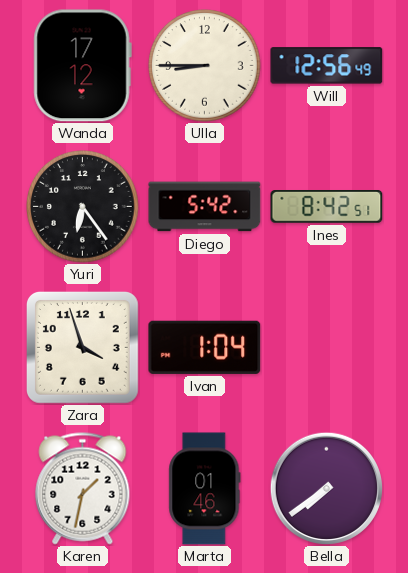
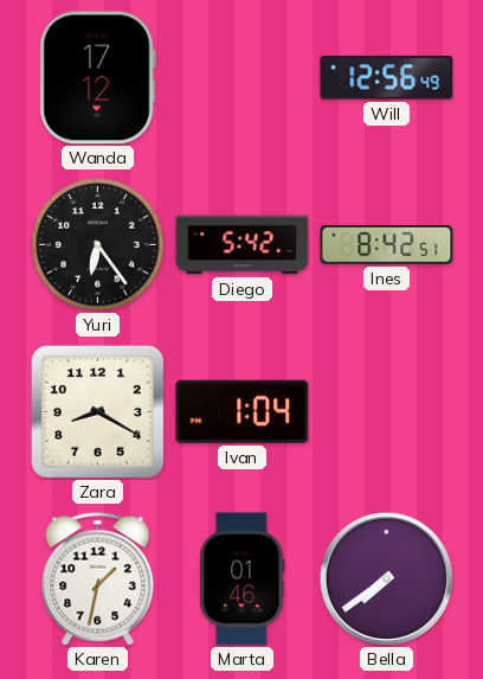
Ulla: 8:45 -> none
Zara: 3:57 -> 8:20
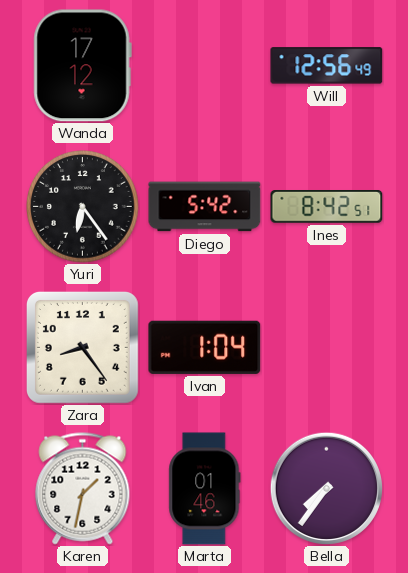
Zara: 8:20 -> 8:24
Bella: 7:39 -> 7:36
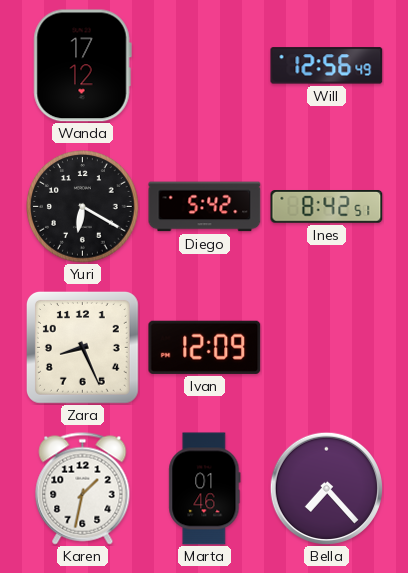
Yuri: 6:24 -> 6:20
Zara: 8:24 -> 8:26
Ivan: 1:04 -> 12:09
Bella: 7:36 -> 7:23
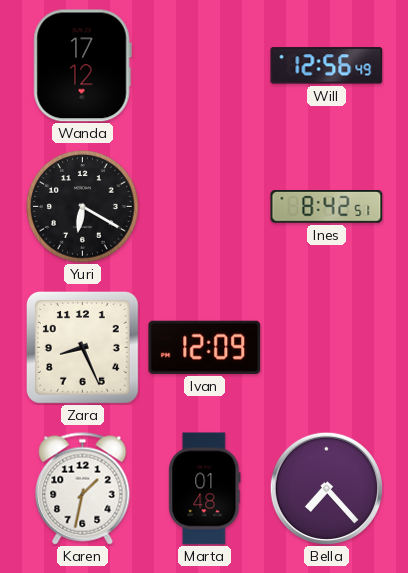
Diego: 5:42 -> none
Marta: 01:46 -> 01:48
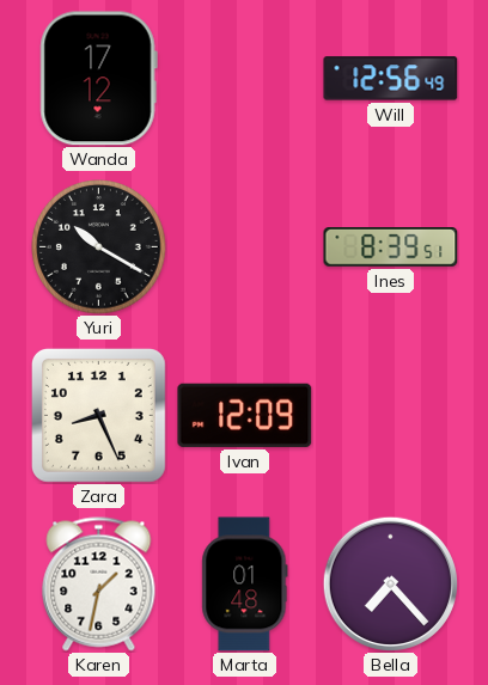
Yuri: 6:20 -> 10:20
Ines: 8:42 -> 8:39
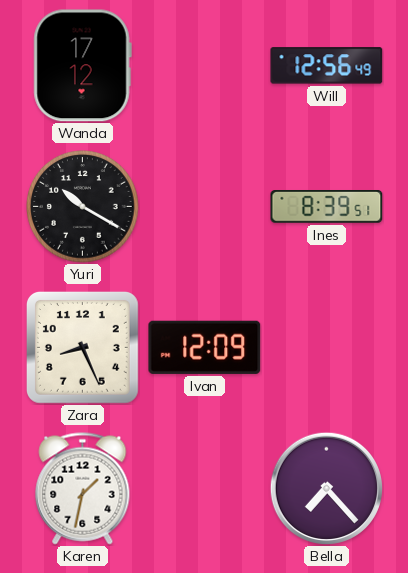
Marta: 01:48 -> none
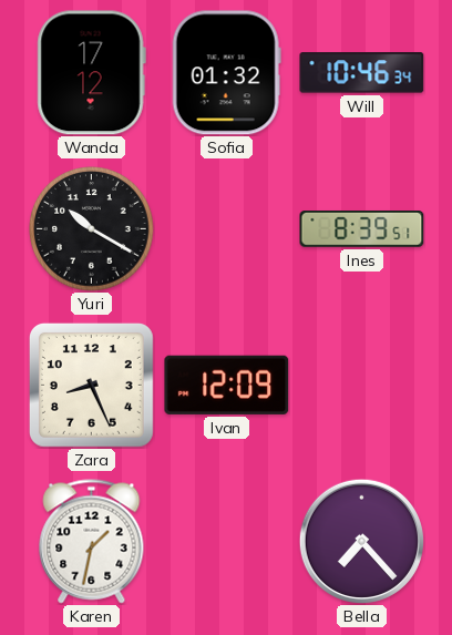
Sofia: none -> 01:32
Will: 12:56 -> 10:46
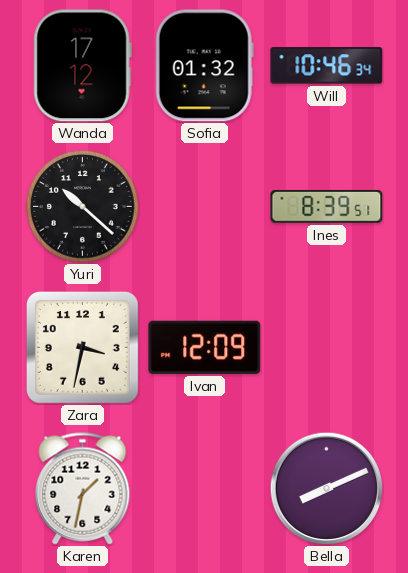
Yuri: 10:20 -> 10:22
Zara: 8:26 -> 3:32
Bella: 7:23 -> 8:11
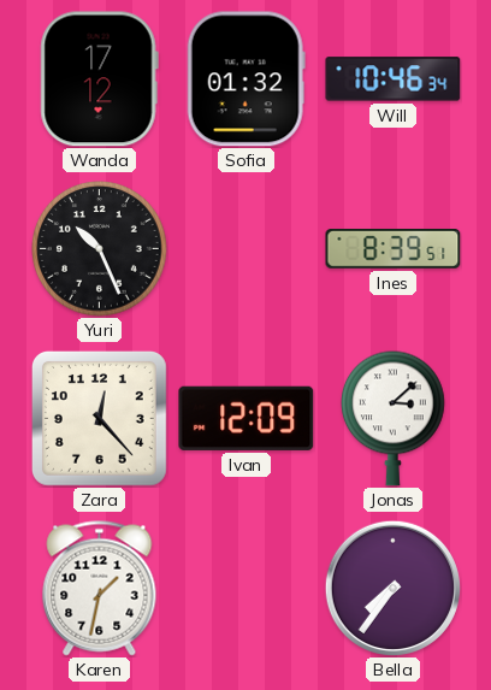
Yuri: 10:22 -> 10:26
Zara: 3:32 -> 12:23
Jonas: none -> 3:08
Bella: 8:11 -> 7:36
